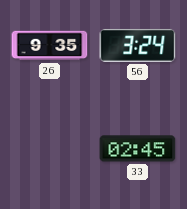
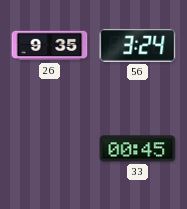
33: 02:45 -> 00:45
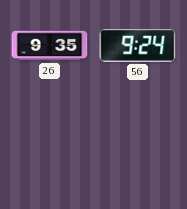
56: 3:24 -> 9:24
33: 00:45 -> none
